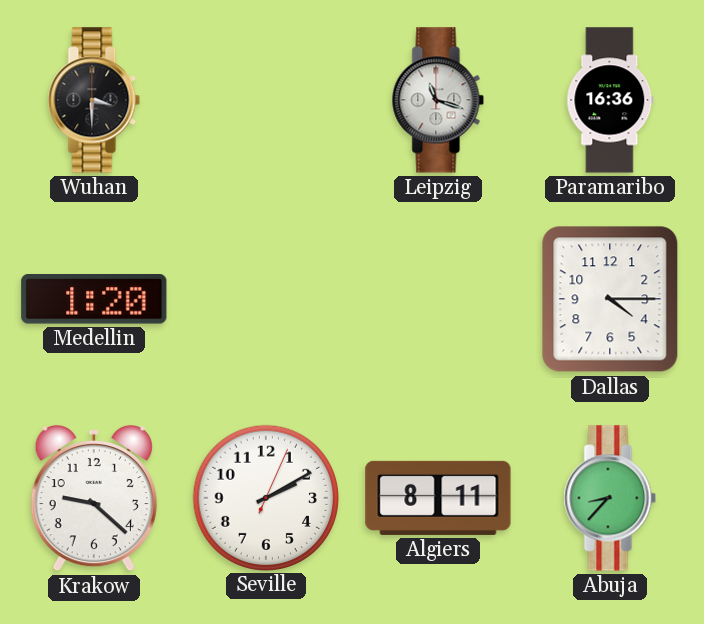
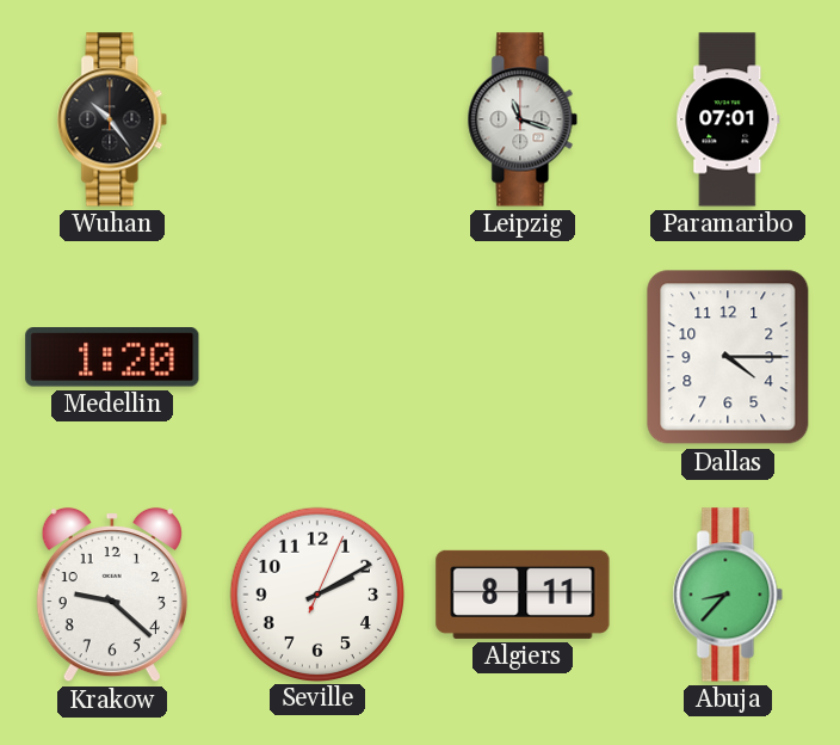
Wuhan: 3:30 -> 10:24
Paramaribo: 16:36 -> 07:01
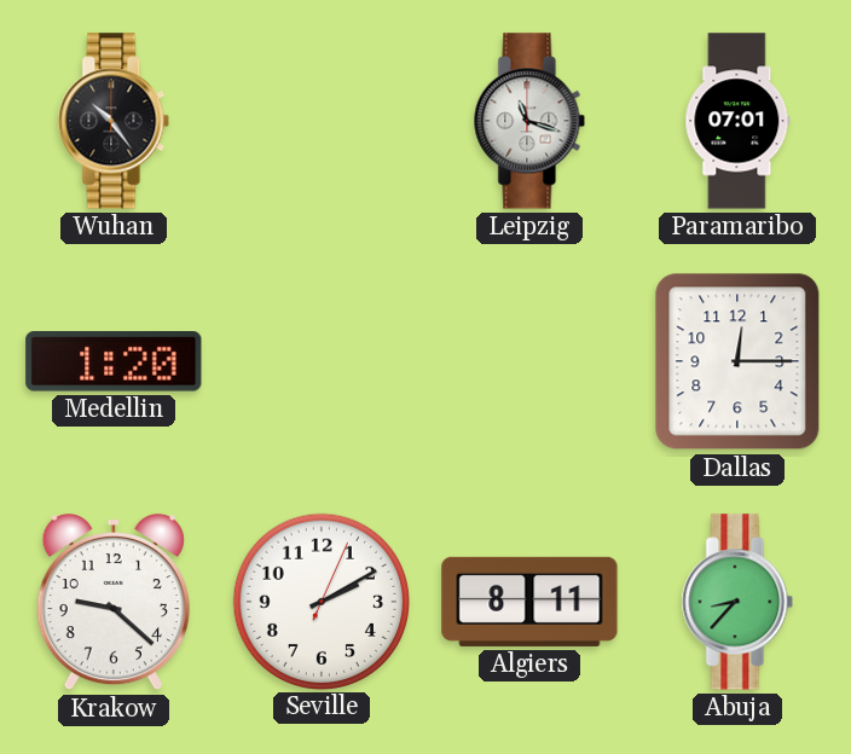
Dallas: 4:15 -> 12:15
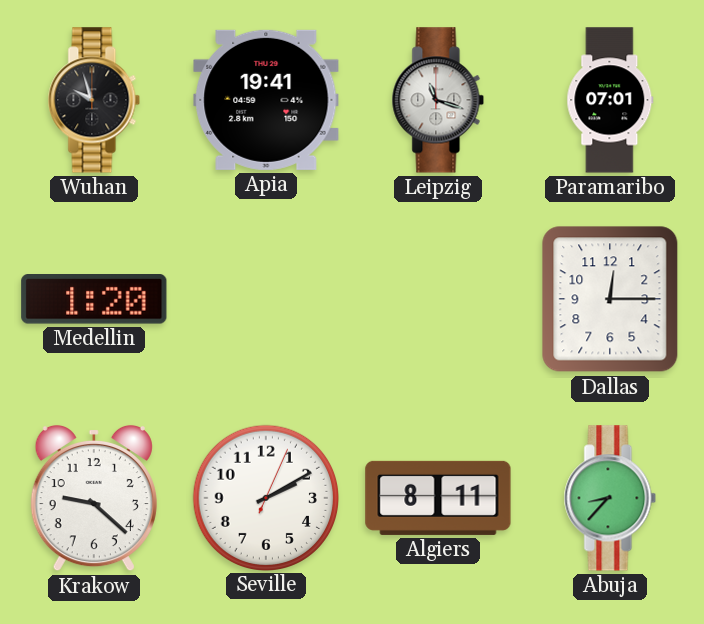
Wuhan: 10:24 -> 9:57
Apia: none -> 19:41
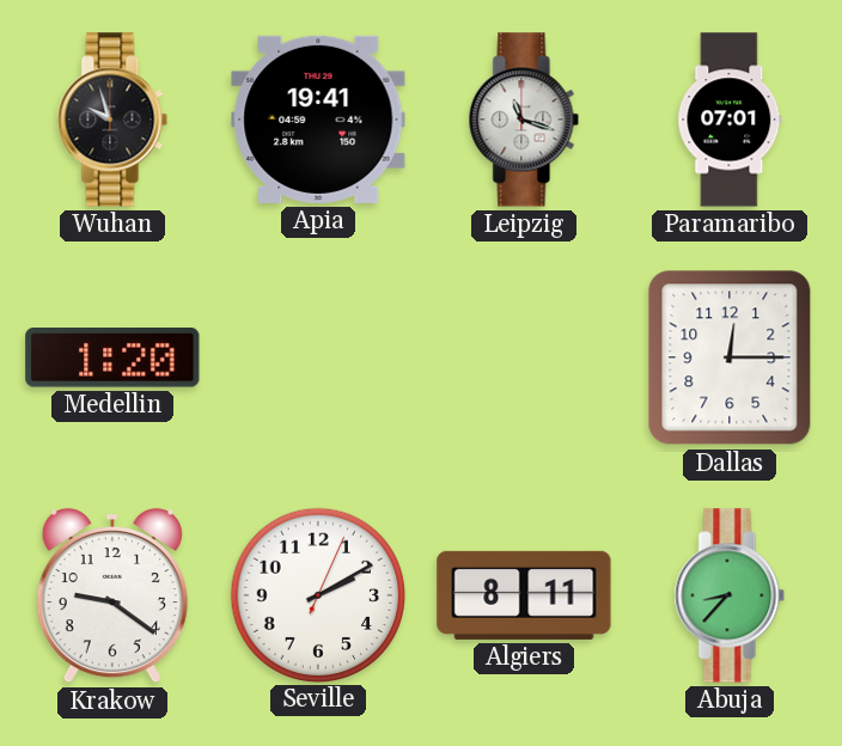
Krakow: 9:22 -> 9:21
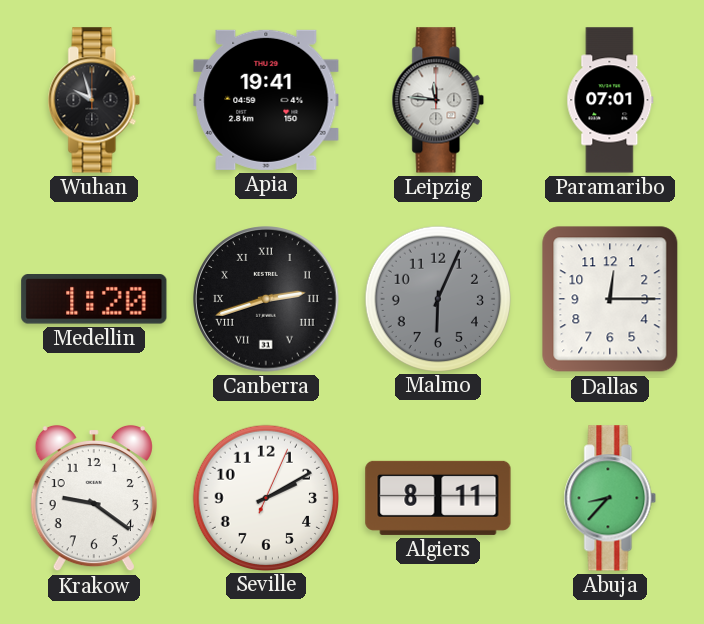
Leipzig: 11:18 -> 11:46
Canberra: none -> 2:42
Malmo: none -> 6:04
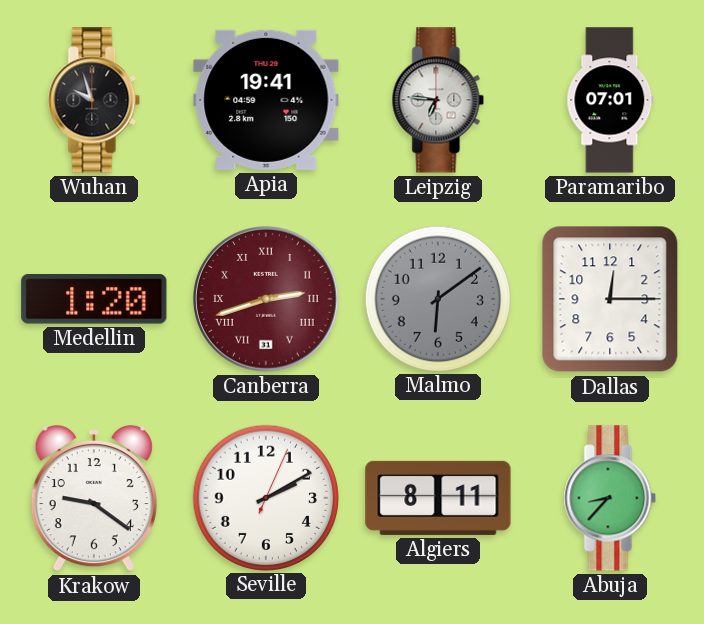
Leipzig: 11:46 -> 6:46
Canberra dial: black -> burgundy
Malmo: 6:04 -> 6:09
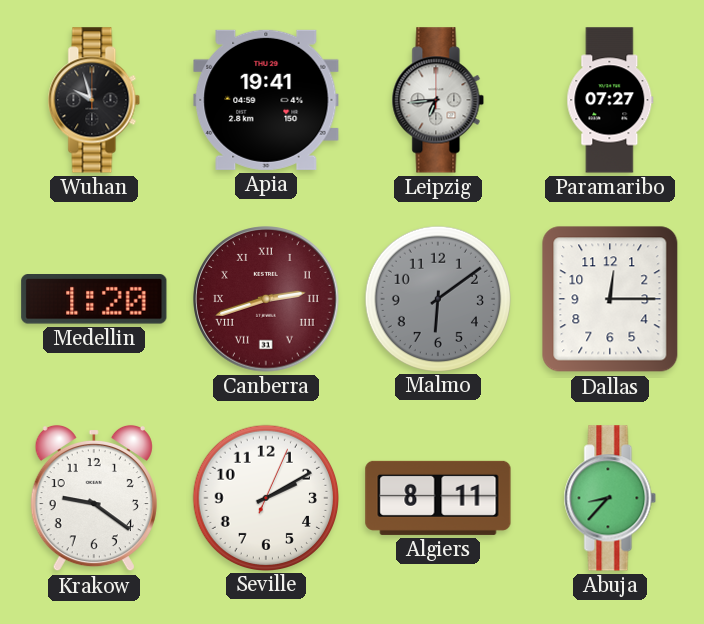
Leipzig: 6:46 -> 6:44
Paramaribo: 07:01 -> 07:27
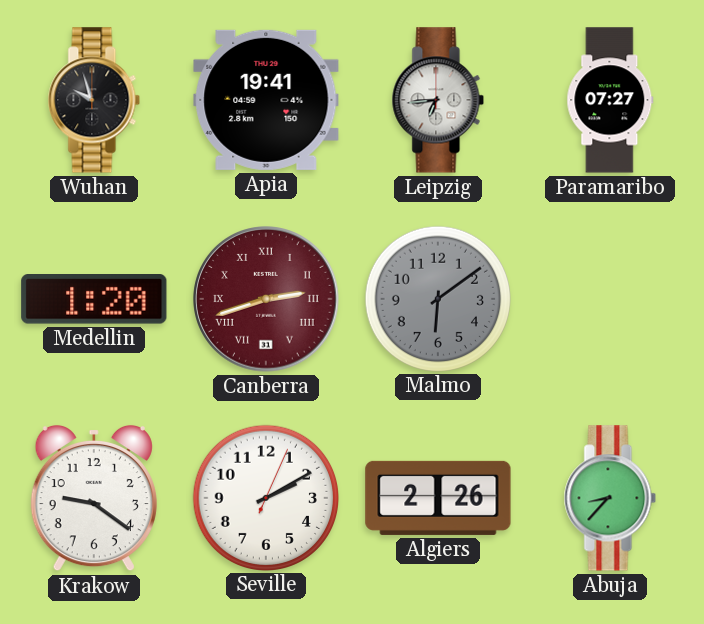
Dallas: 12:15 -> none
Algiers: 8:11 -> 2:26
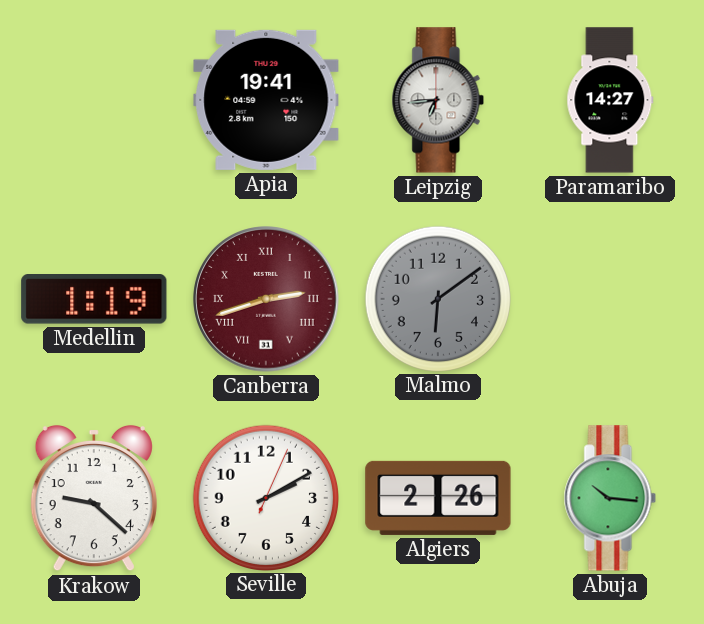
Wuhan: 9:57 -> none
Paramaribo: 07:27 -> 14:27
Medellin: 1:20 -> 1:19
Krakow: 9:21 -> 9:22
Abuja: 8:37 -> 10:16
